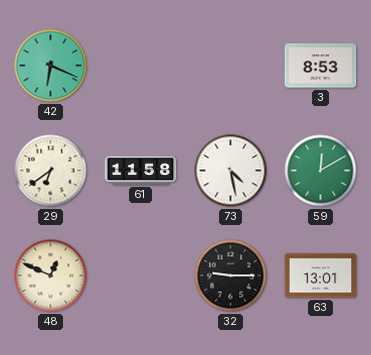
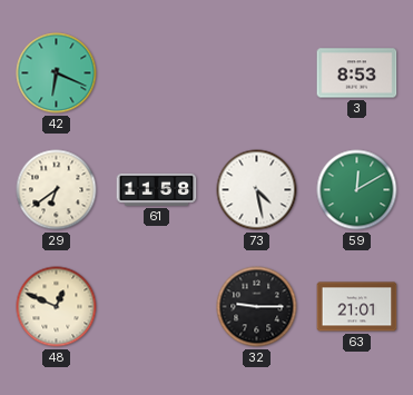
63: 13:01 -> 21:01
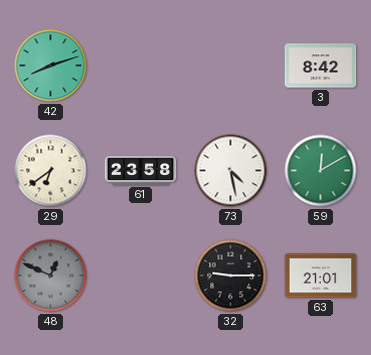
42: 6:19 -> 8:12
3: 8:53 -> 8:42
61: 11:58 -> 23:58
48 dial: cream -> grey
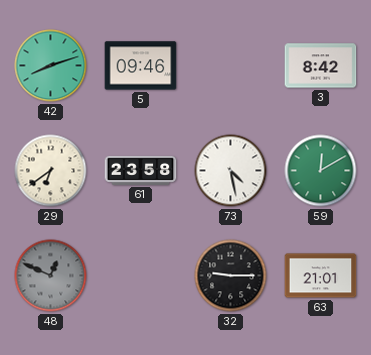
5: none -> 09:46
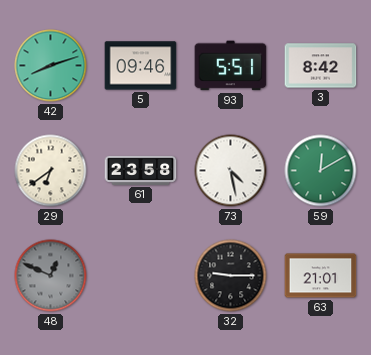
93: none -> 5:51
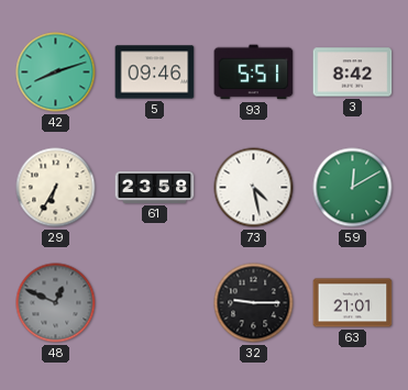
29: 6:39 -> 6:35
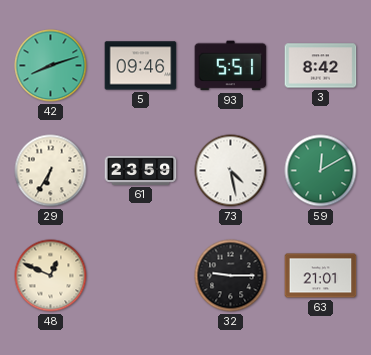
61: 23:58 -> 23:59
48 dial: grey -> cream
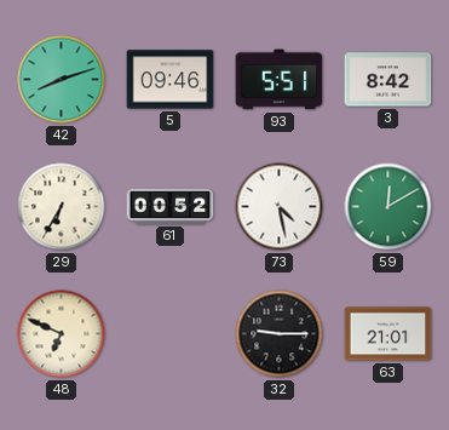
61: 23:59 -> 00:52
48: 12:49 -> 6:49
